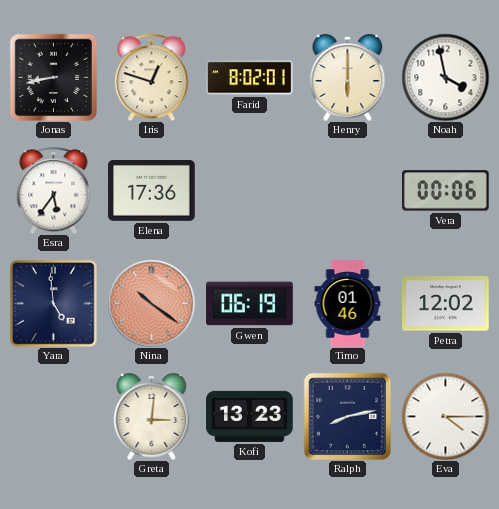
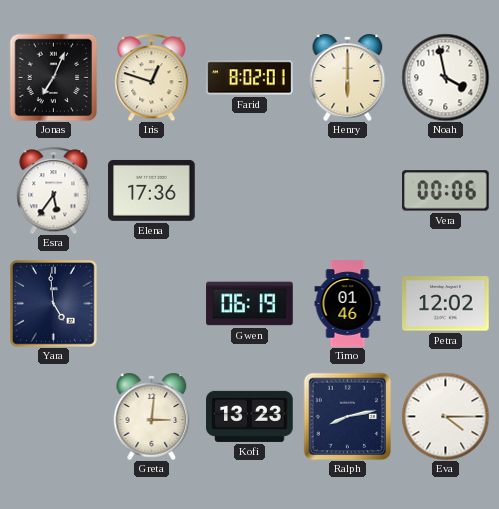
Jonas: 8:43 -> 7:04
Nina: 10:21 -> none
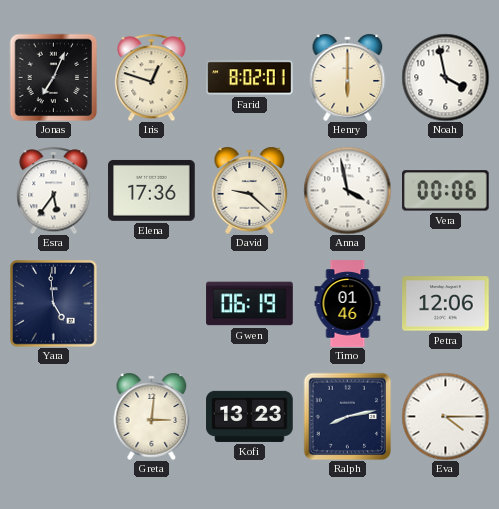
David: none -> 9:22
Anna: none -> 3:58
Petra: 12:02 -> 12:06
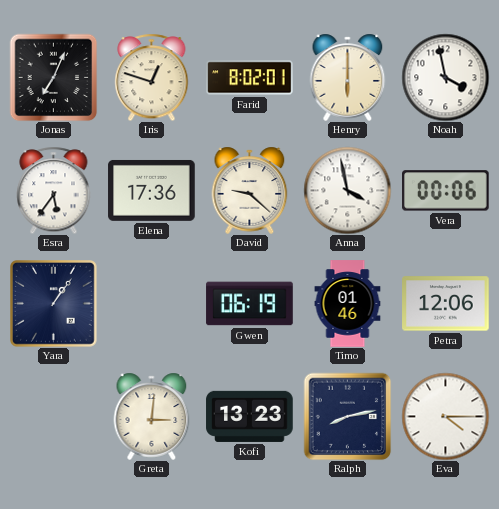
Yara: 4:59 -> 1:06
